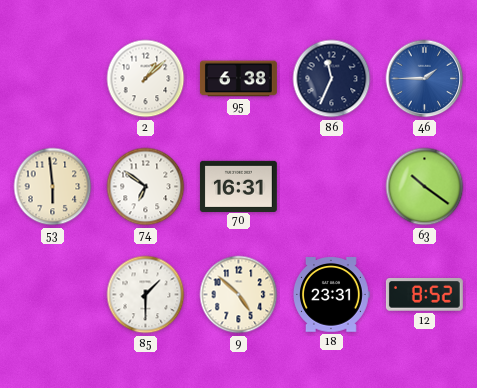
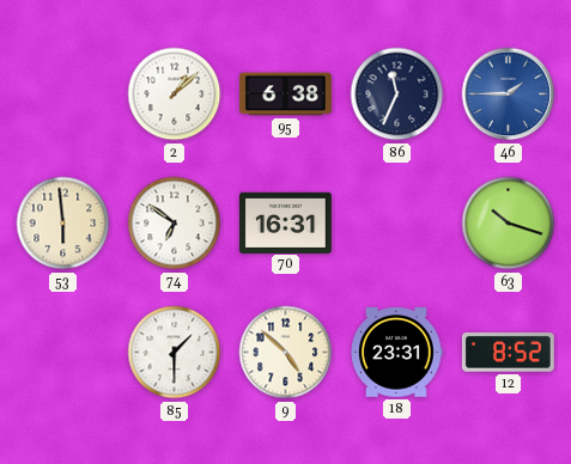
63: 10:21 -> 10:18
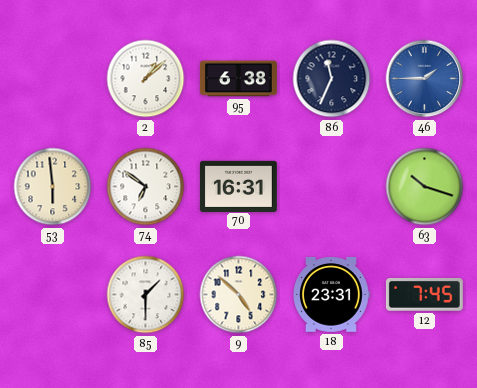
12: 8:52 -> 7:45
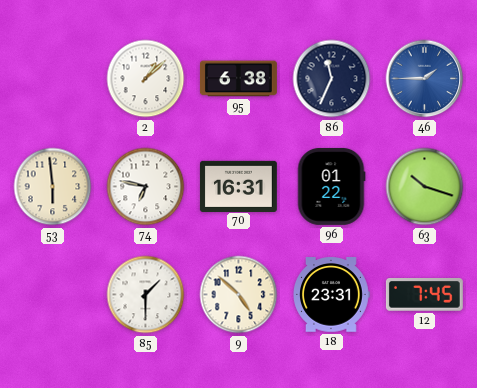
74: 6:51 -> 6:47
96: none -> 01:22
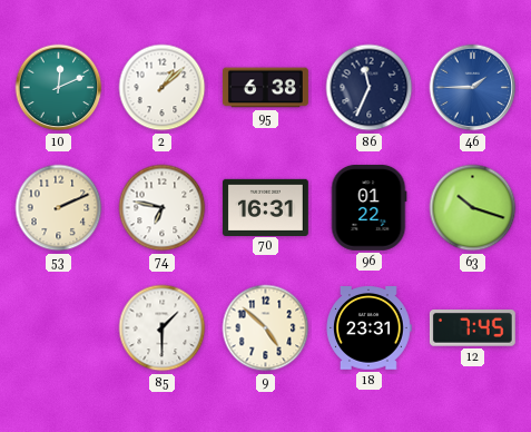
10: none -> 12:11
53: 5:59 -> 2:11
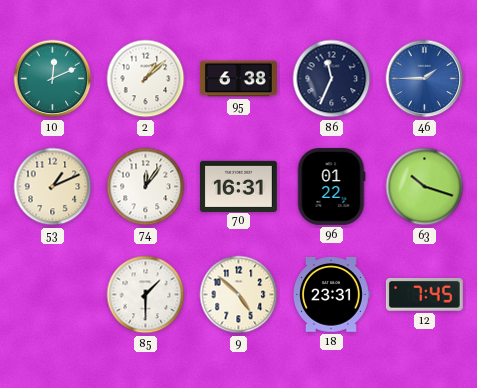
53: 2:11 -> 1:11
74: 6:47 -> 12:06
